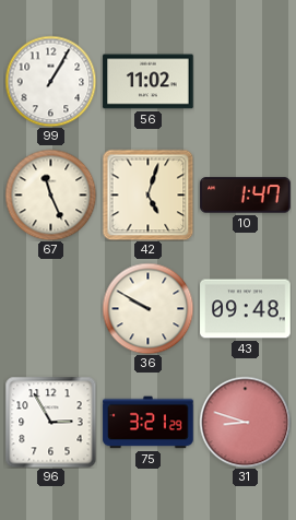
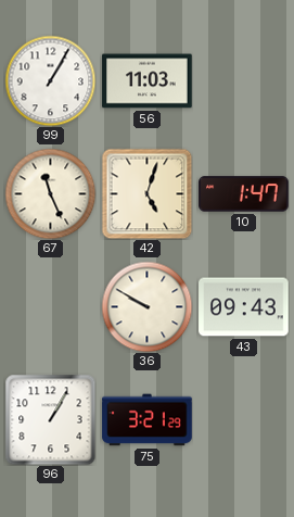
56: 11:02 -> 11:03
43: 09:48 -> 09:43
96: 2:55 -> 1:05
31: 8:48 -> none
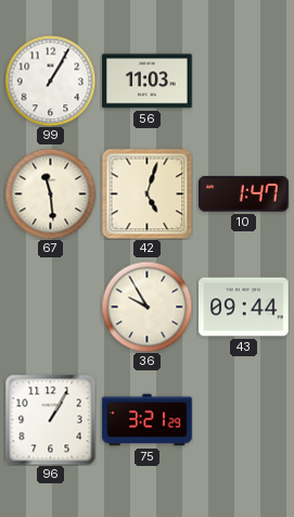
67: 11:26 -> 11:29
36: 9:50 -> 9:55
43: 09:43 -> 09:44
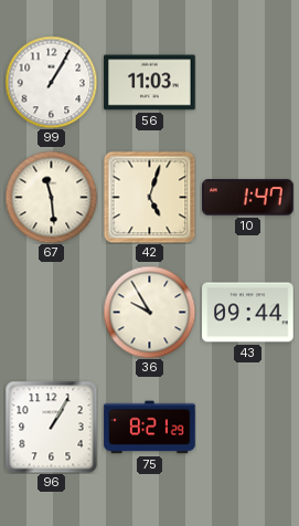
75: 3:21 -> 8:21
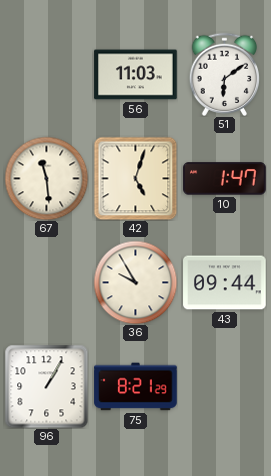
99: 1:05 -> none
51: none -> 6:09
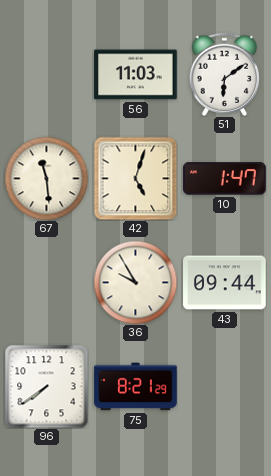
96: 1:05 -> 7:39
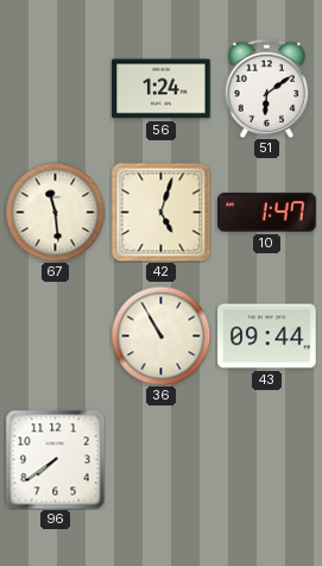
56: 11:03 -> 1:24
36: 9:55 -> 10:55
75: 8:21 -> none
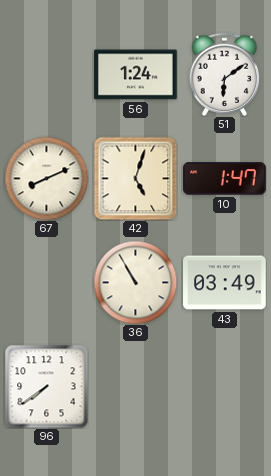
67: 11:29 -> 8:11
43: 09:44 -> 03:49
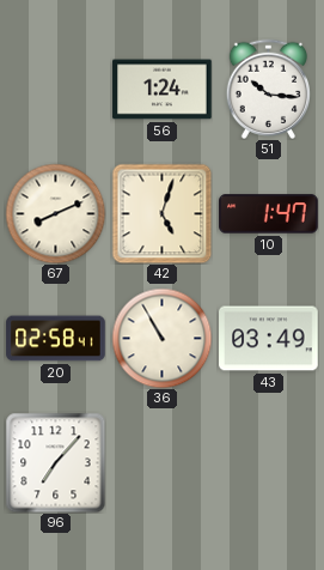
51: 6:09 -> 10:16
20: none -> 02:58
96: 7:39 -> 7:07
